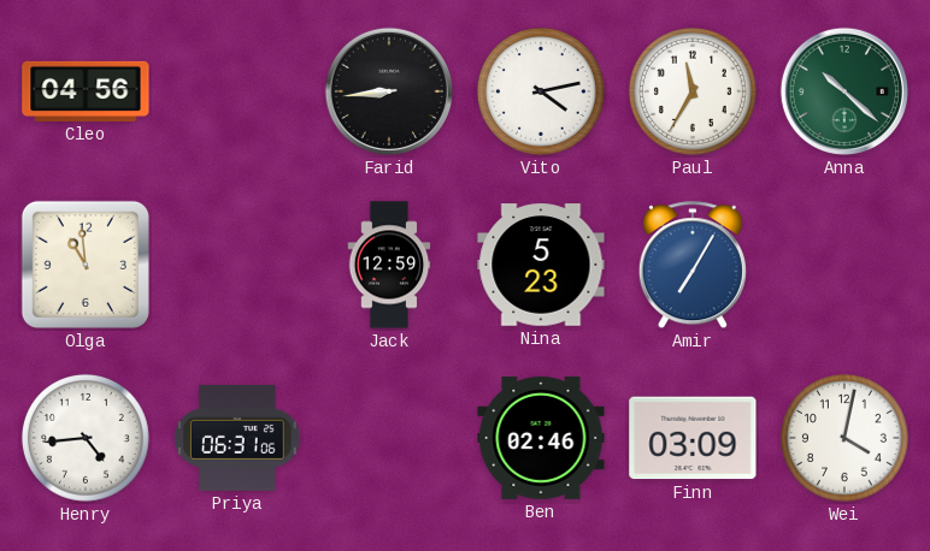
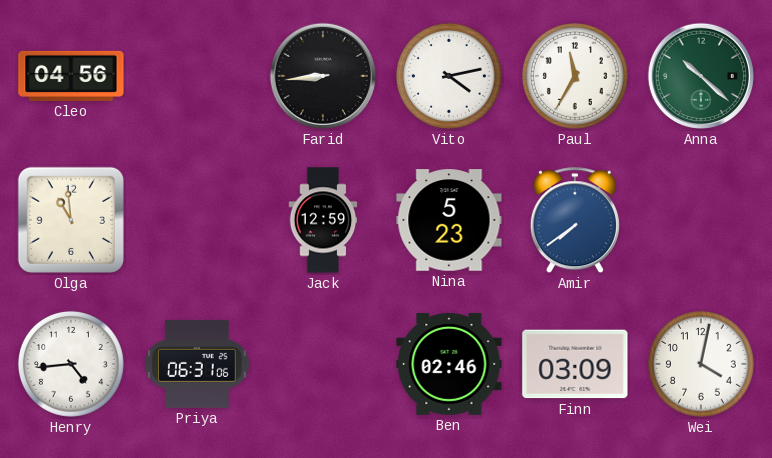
Amir: 7:05 -> 7:39
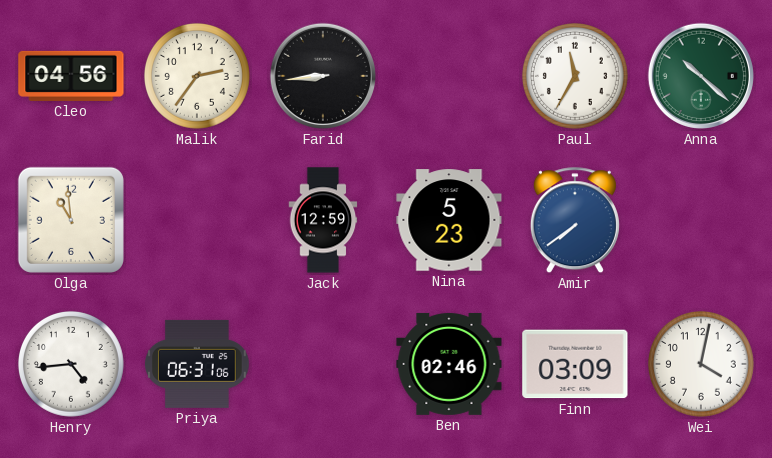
Malik: none -> 2:36
Vito: 4:13 -> none
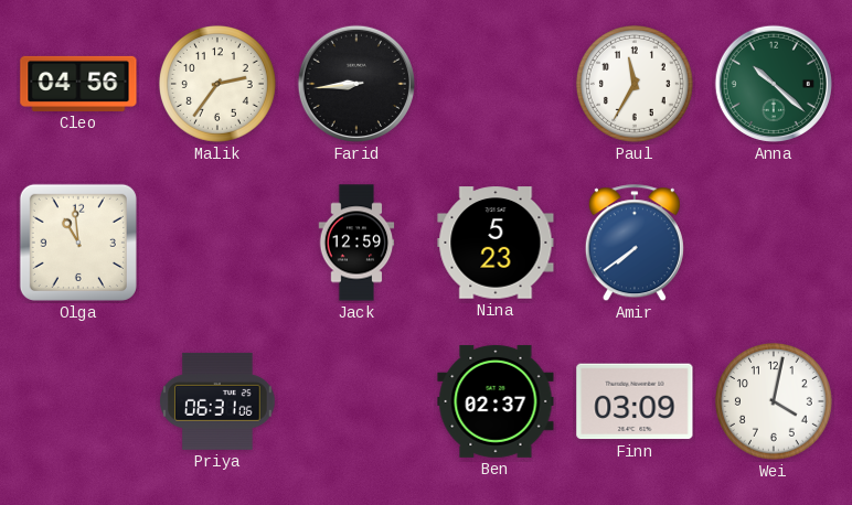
Henry: 4:44 -> none
Ben: 02:46 -> 02:37
